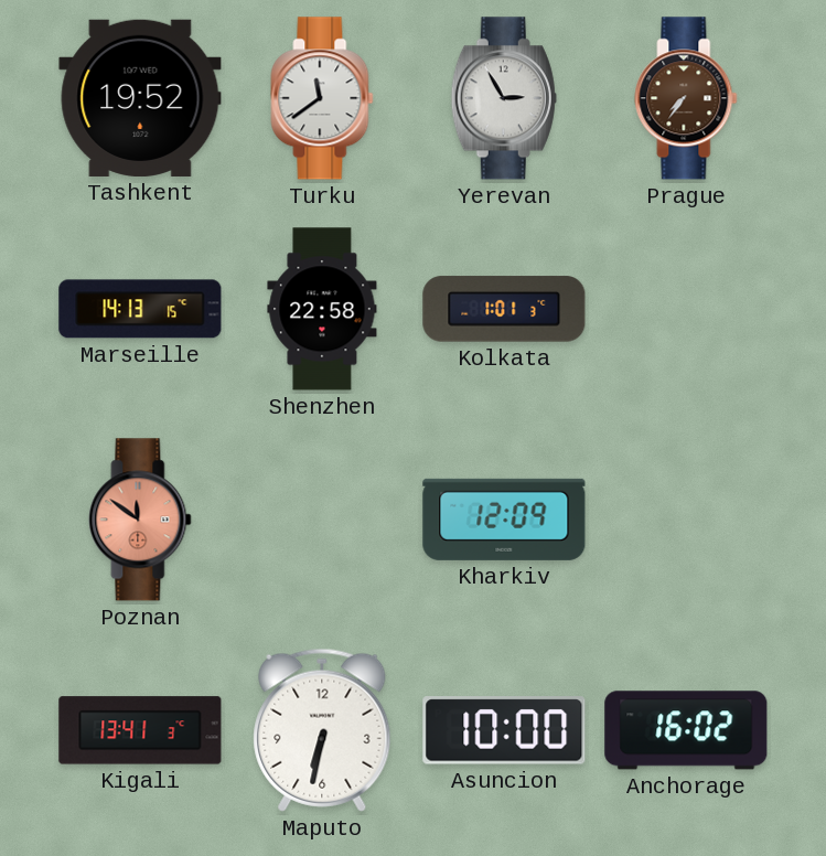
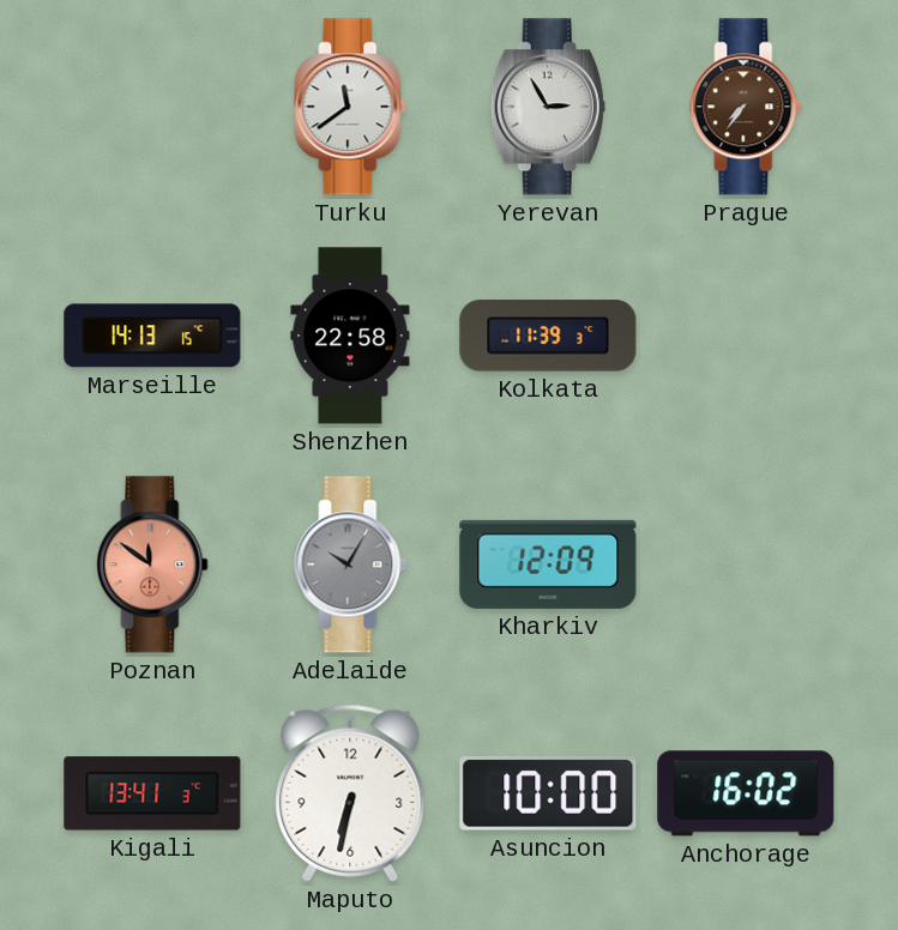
Tashkent: 19:52 -> none
Kolkata: 1:01 -> 11:39
Adelaide: none -> 10:05
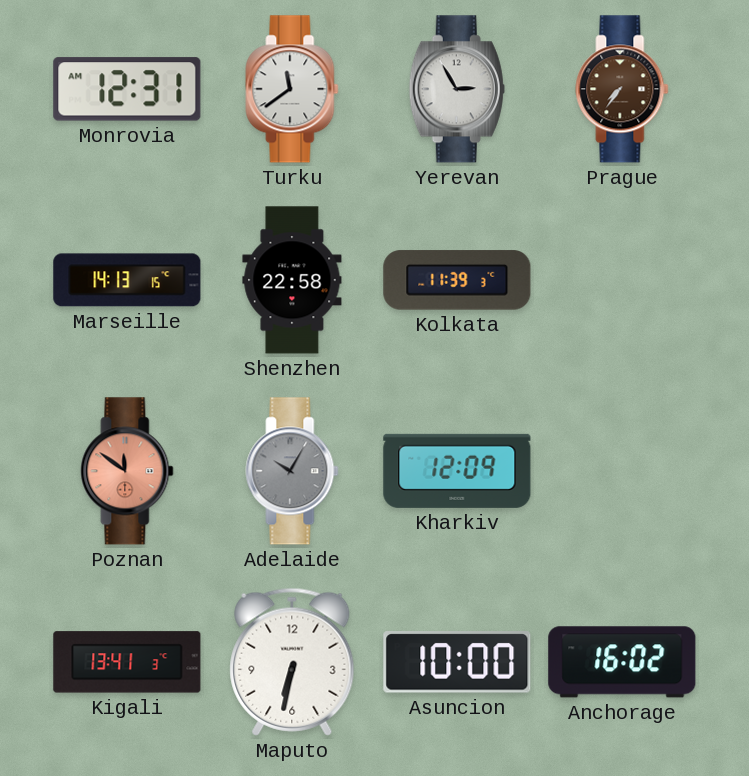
Monrovia: none -> 12:31
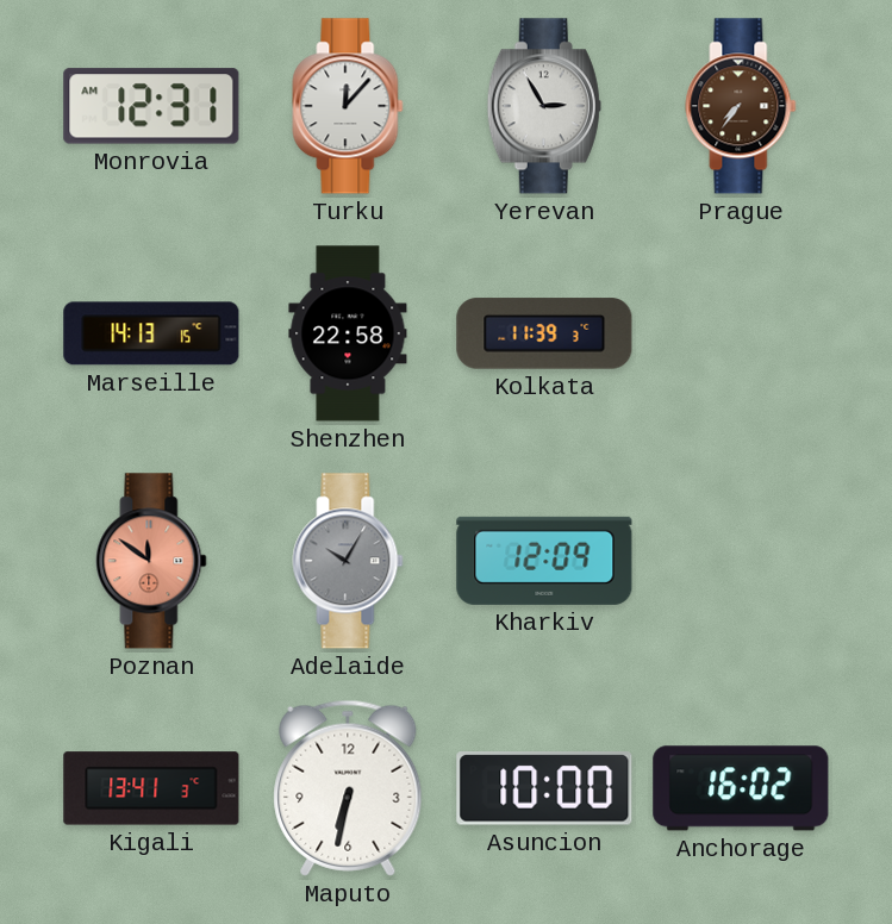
Turku: 11:39 -> 12:07
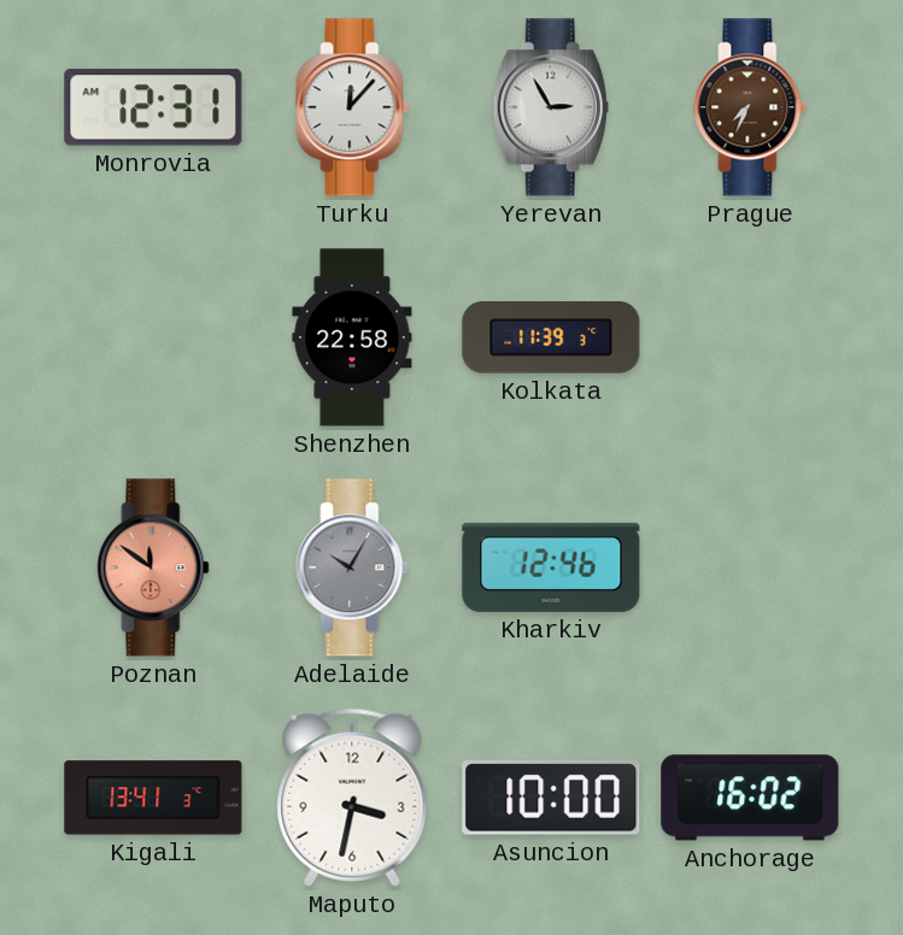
Prague: 7:36 -> 7:34
Marseille: 14:13 -> none
Kharkiv: 12:09 -> 12:46
Maputo: 6:32 -> 3:32
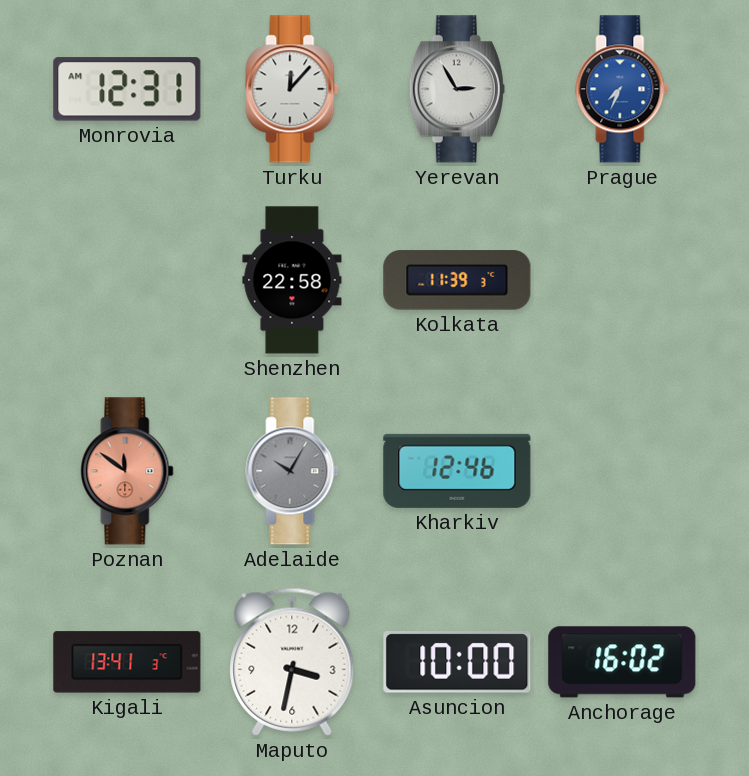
Prague dial: brown -> blue
